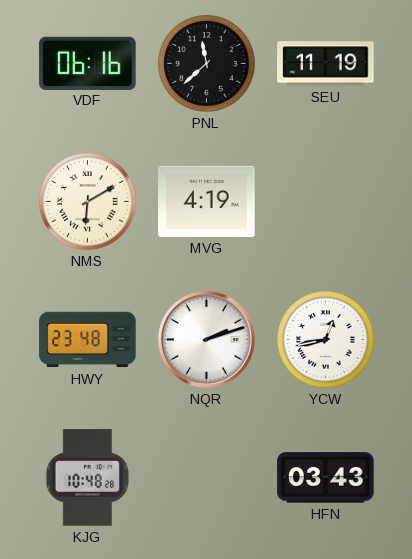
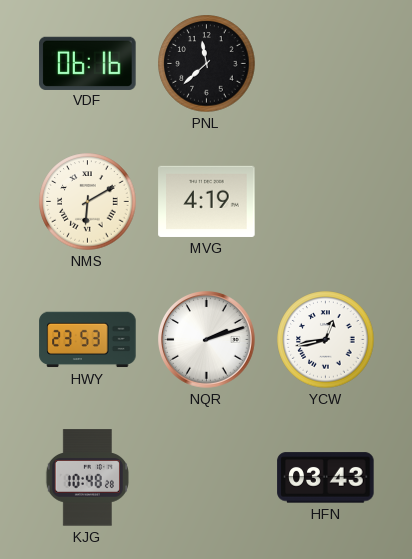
SEU: 11:19 -> none
HWY: 23:48 -> 23:53
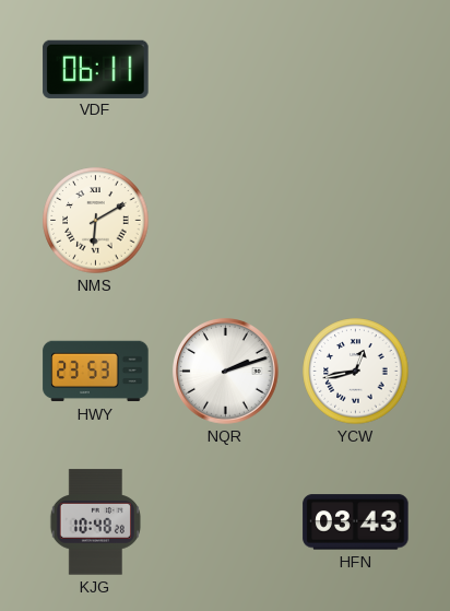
VDF: 06:16 -> 06:11
PNL: 11:38 -> none
MVG: 4:19 -> none
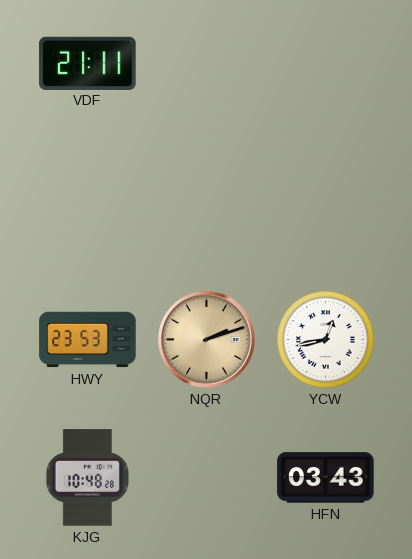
VDF: 06:11 -> 21:11
NMS: 6:10 -> none
NQR dial: white -> champagne
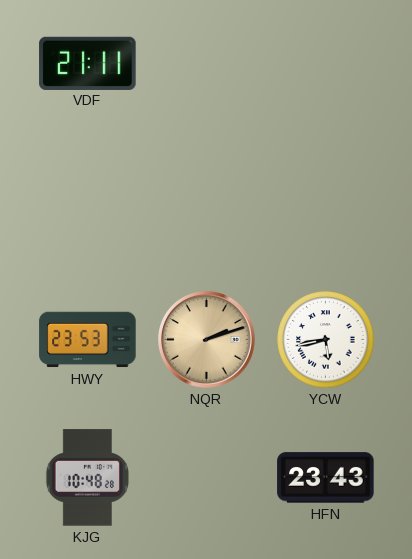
YCW: 12:43 -> 5:43
HFN: 03:43 -> 23:43
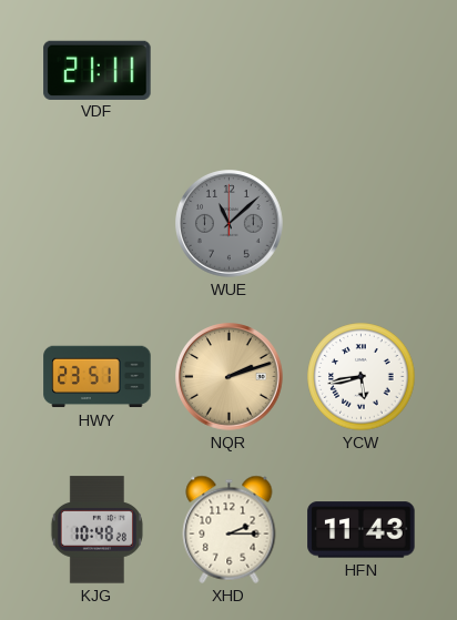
WUE: none -> 11:08
HWY: 23:53 -> 23:51
XHD: none -> 2:15
HFN: 23:43 -> 11:43
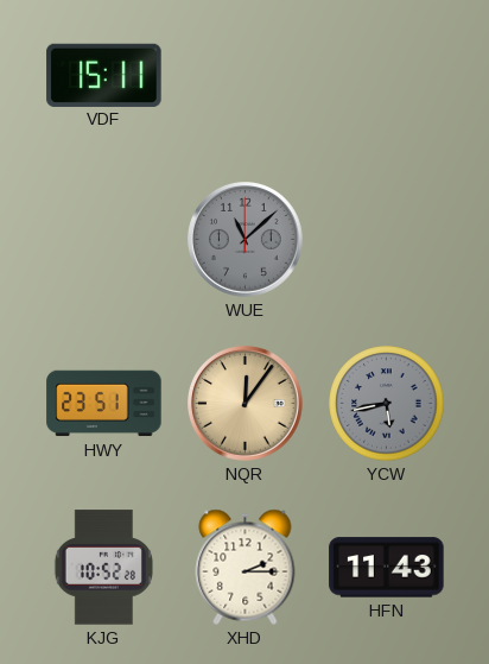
VDF: 21:11 -> 15:11
NQR: 2:12 -> 12:06
YCW dial: white -> grey
KJG: 10:48 -> 10:52
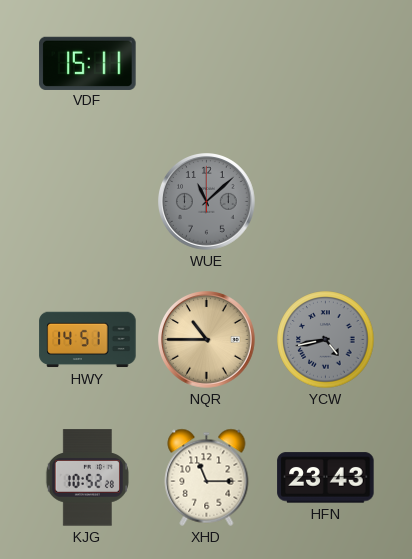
HWY: 23:51 -> 14:51
NQR: 12:06 -> 10:45
YCW: 5:43 -> 4:43
XHD: 2:15 -> 11:15
HFN: 11:43 -> 23:43
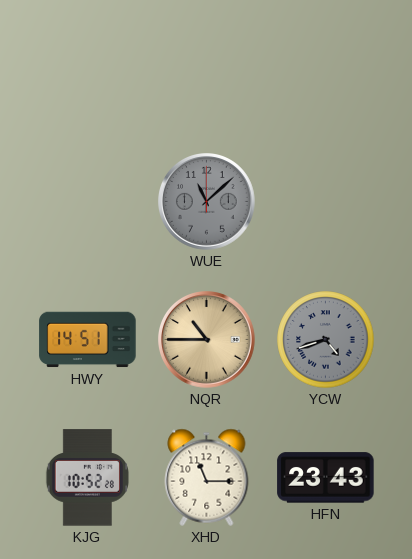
VDF: 15:11 -> none
YCW: 4:43 -> 4:42
